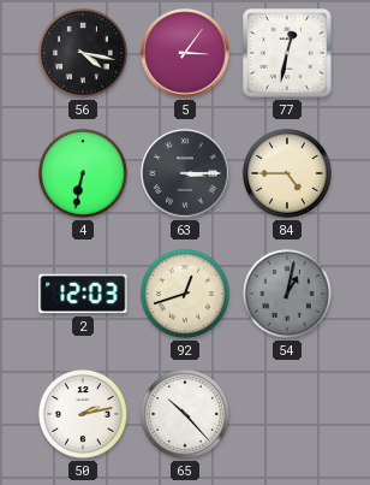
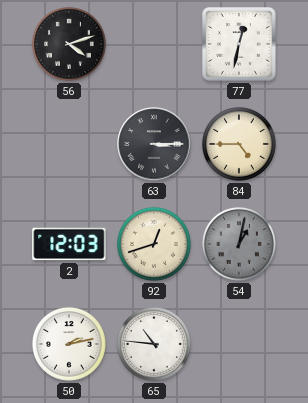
56: 4:17 -> 4:12
5: 3:06 -> none
4: 6:32 -> none
65: 10:23 -> 10:46
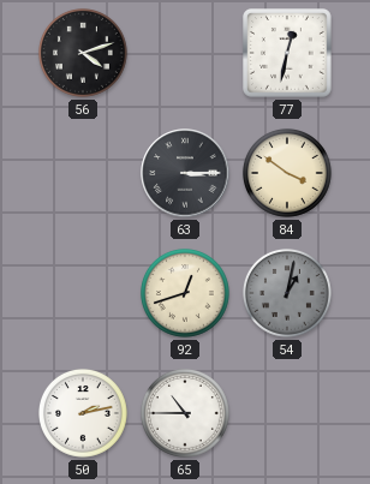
84: 4:45 -> 3:51
2: 12:03 -> none
65: 10:46 -> 10:45
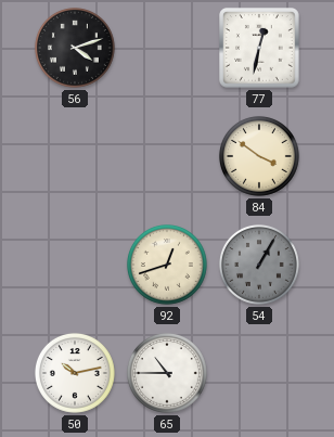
63: 3:15 -> none
54: 1:02 -> 1:05
50: 2:13 -> 10:13
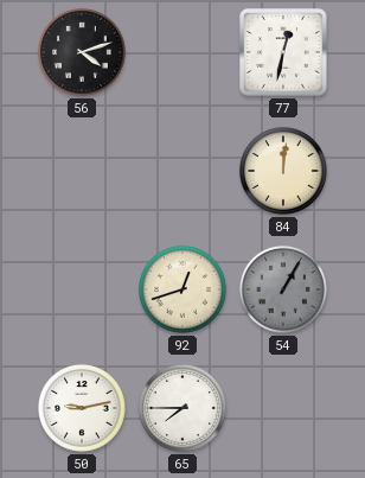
84: 3:51 -> 12:01
50: 10:13 -> 9:13
65: 10:45 -> 7:45
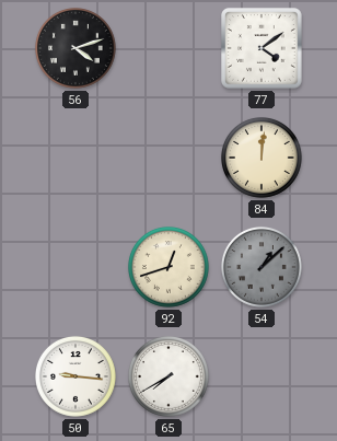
77: 12:32 -> 4:09
54: 1:05 -> 1:08
50: 9:13 -> 9:16
65: 7:45 -> 7:40
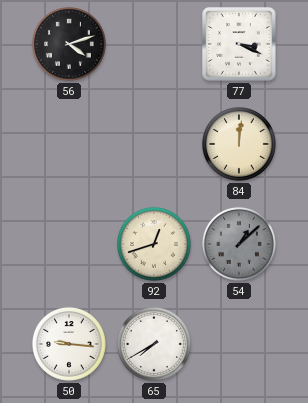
77: 4:09 -> 3:19
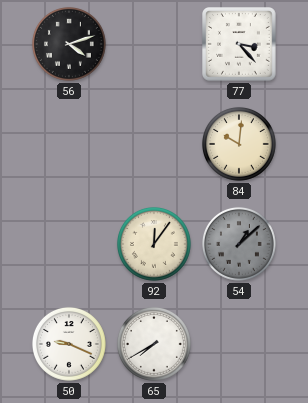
77: 3:19 -> 3:23
84: 12:01 -> 10:01
92: 12:42 -> 12:06
50: 9:16 -> 9:19
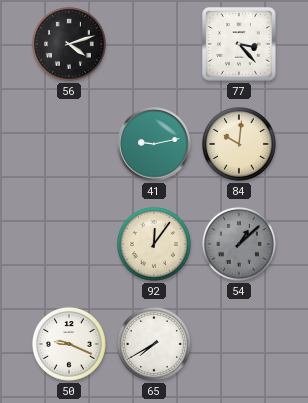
41: none -> 9:13
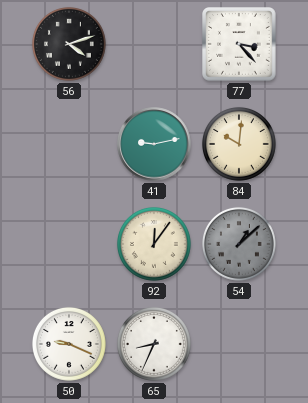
65: 7:40 -> 8:34
